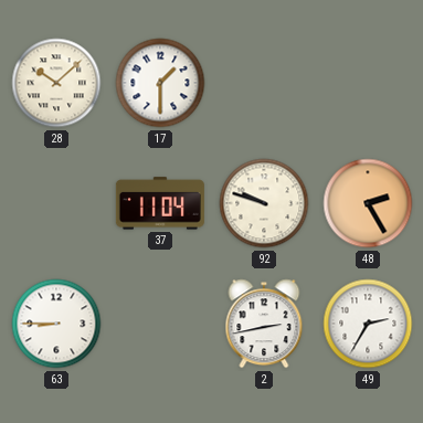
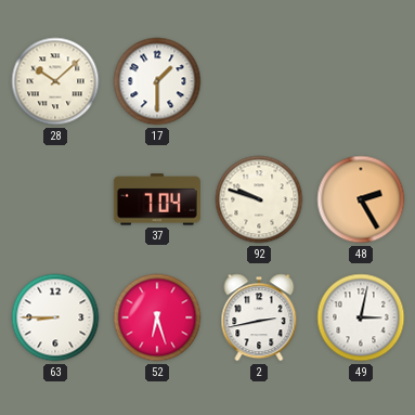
37: 11:04 -> 7:04
52: none -> 6:27
49: 2:35 -> 3:02
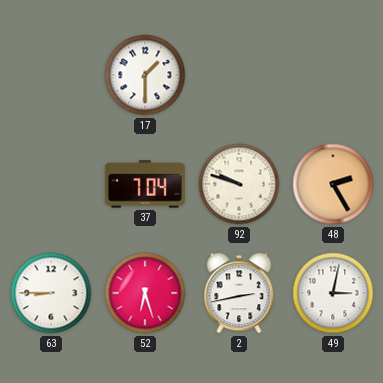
28: 10:08 -> none
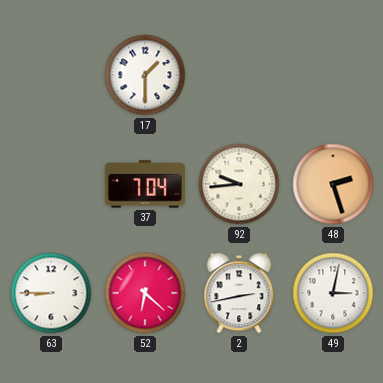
92: 9:48 -> 9:44
48: 2:25 -> 2:27
52: 6:27 -> 6:22
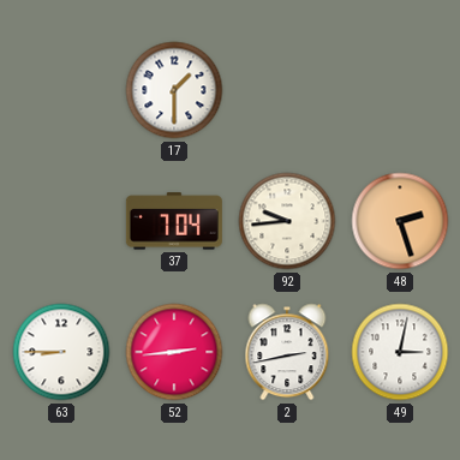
52: 6:22 -> 2:44
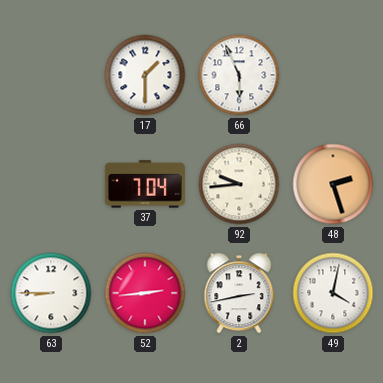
66: none -> 5:56
49: 3:02 -> 4:02
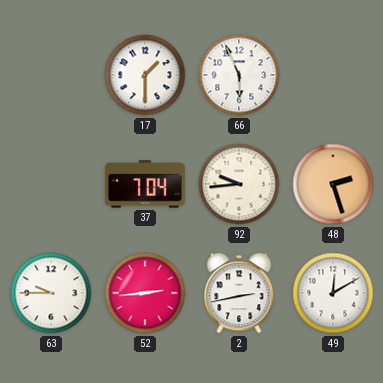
63: 8:45 -> 9:45
49: 4:02 -> 12:10
